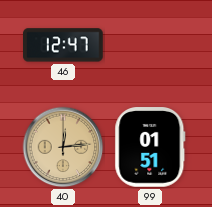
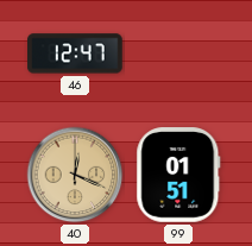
40: 12:14 -> 12:19
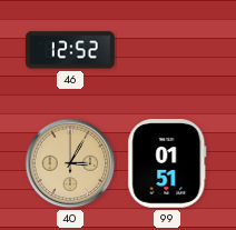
46: 12:47 -> 12:52
40: 12:19 -> 3:05
